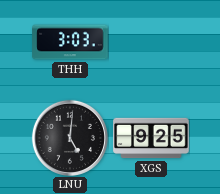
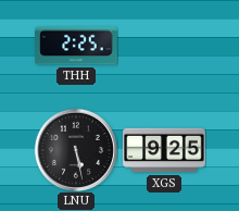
THH: 3:03 -> 2:25
LNU: 5:01 -> 5:28
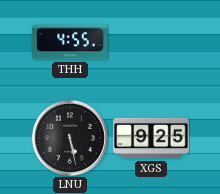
THH: 2:25 -> 4:55
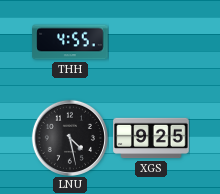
LNU: 5:28 -> 4:28
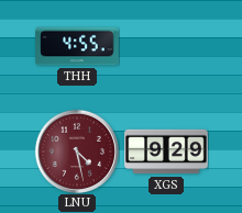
LNU dial: black -> burgundy
XGS: 9:25 -> 9:29
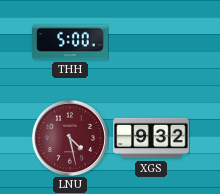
THH: 4:55 -> 5:00
XGS: 9:29 -> 9:32
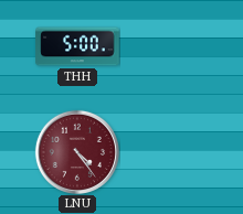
LNU: 4:28 -> 4:24
XGS: 9:32 -> none
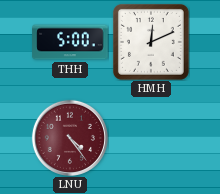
HMH: none -> 12:11
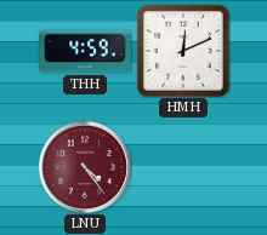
THH: 5:00 -> 4:59
